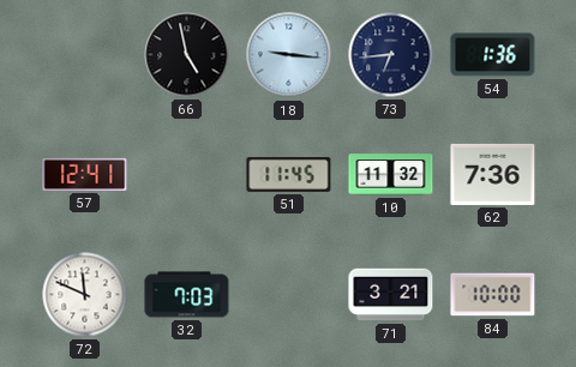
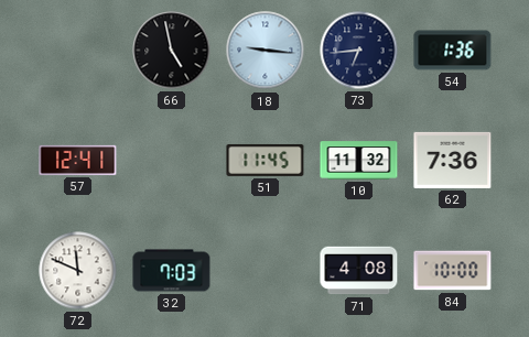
71: 3:21 -> 4:08
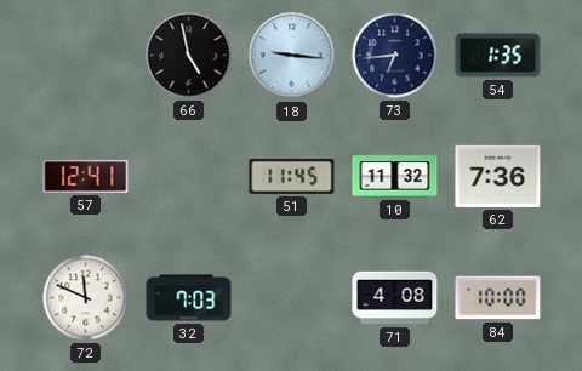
54: 1:36 -> 1:35
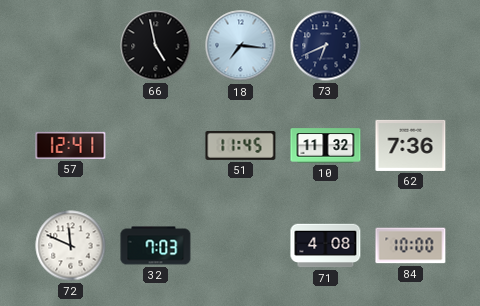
18: 9:16 -> 7:16
73: 6:44 -> 6:41
54: 1:35 -> none
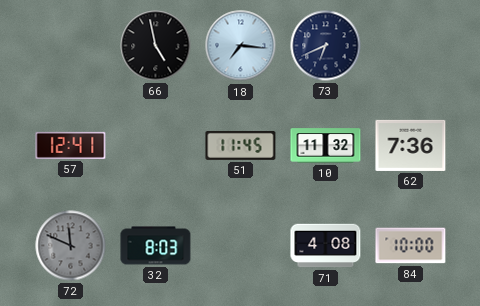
72 dial: white -> grey
32: 7:03 -> 8:03
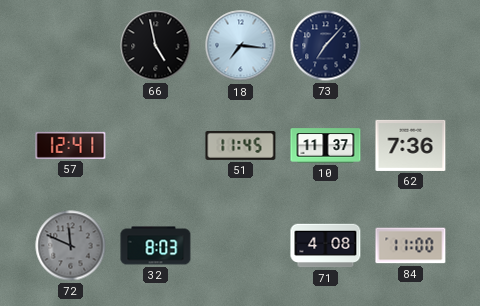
73: 6:41 -> 7:07
10: 11:32 -> 11:37
84: 10:00 -> 11:00
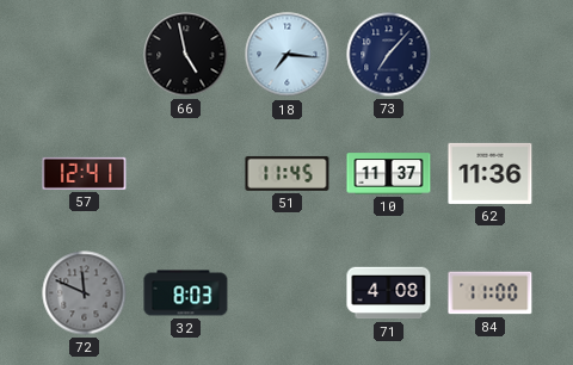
62: 7:36 -> 11:36
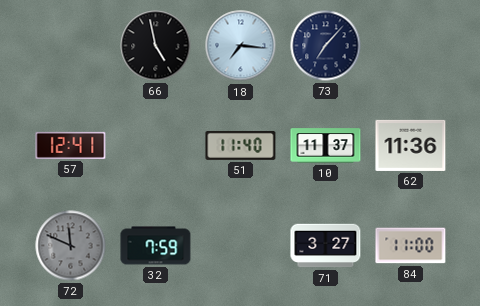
51: 11:45 -> 11:40
32: 8:03 -> 7:59
71: 4:08 -> 3:27
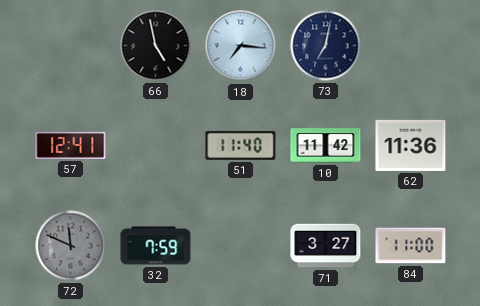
73: 7:07 -> 7:02
10: 11:37 -> 11:42
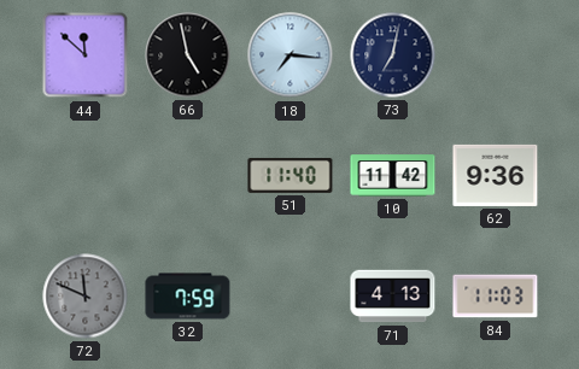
44: none -> 11:52
57: 12:41 -> none
62: 11:36 -> 9:36
71: 3:27 -> 4:13
84: 11:00 -> 11:03
